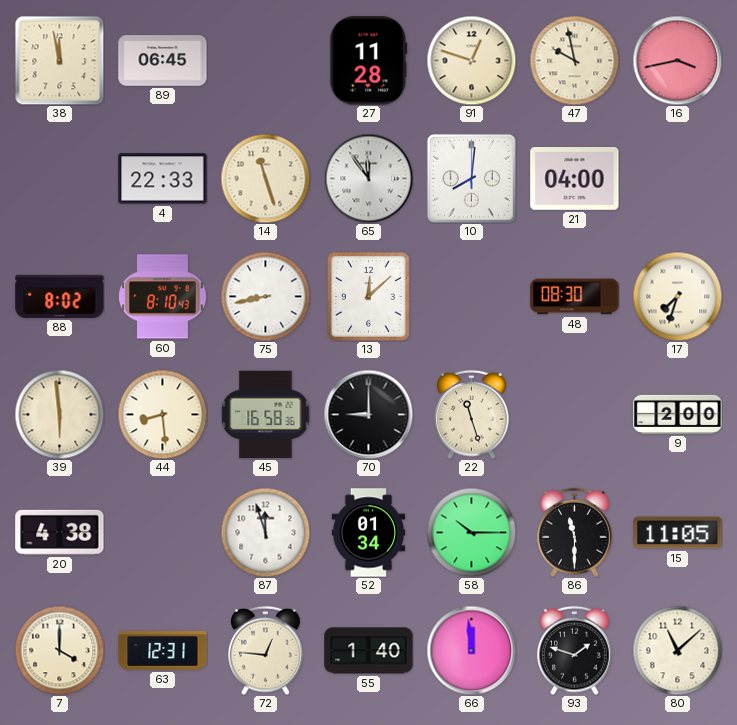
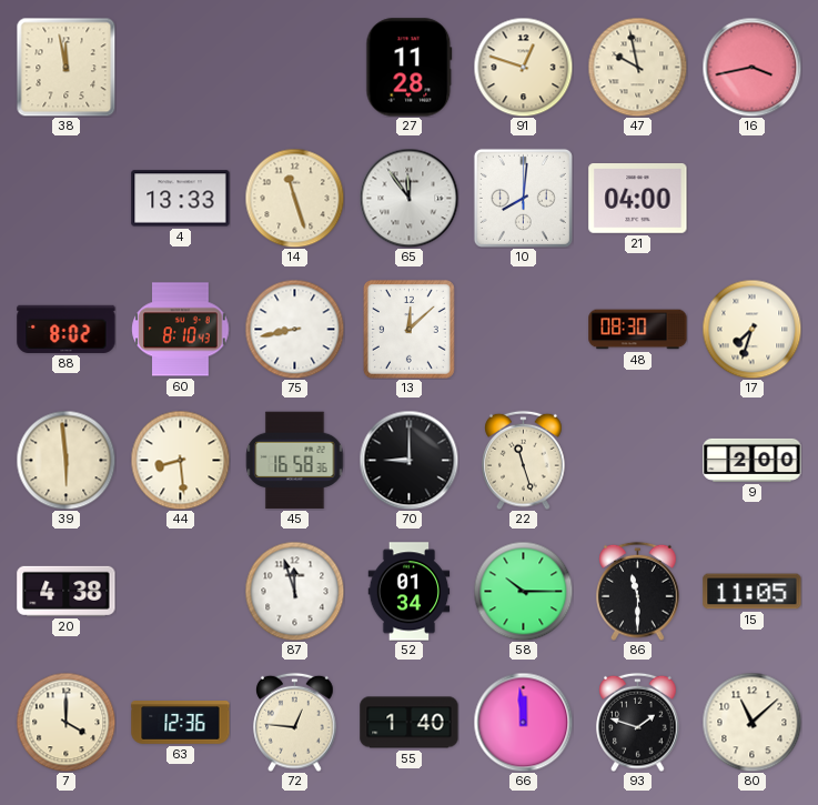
89: 06:45 -> none
4: 22:33 -> 13:33
63: 12:31 -> 12:36
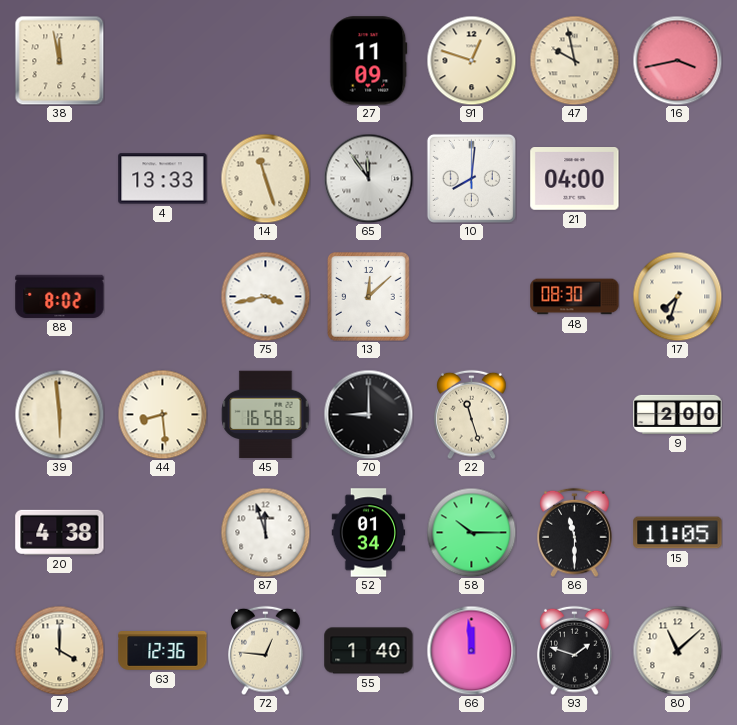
27: 11:28 -> 11:09
60: 8:10 -> none
75: 8:43 -> 3:43
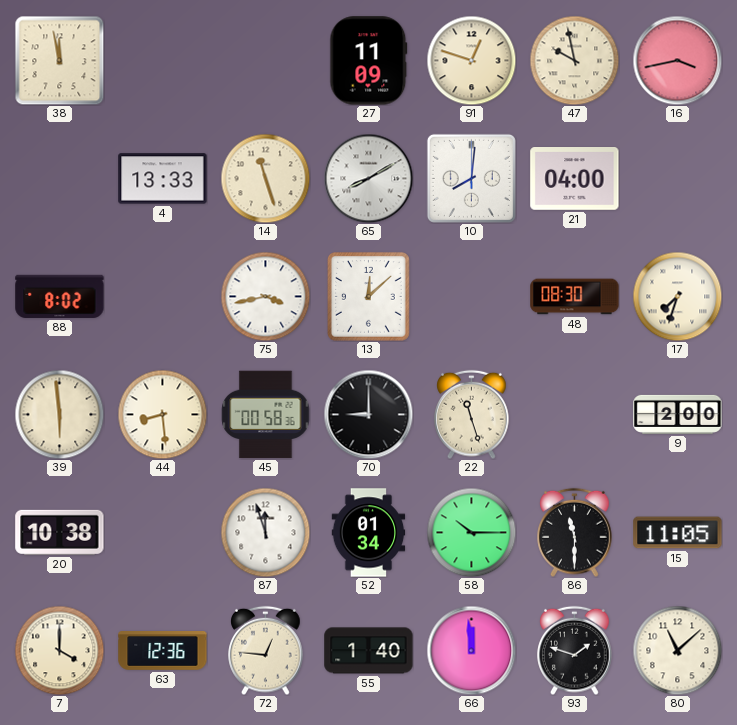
65: 11:54 -> 8:10
45: 16:58 -> 00:58
20: 4:38 -> 10:38
